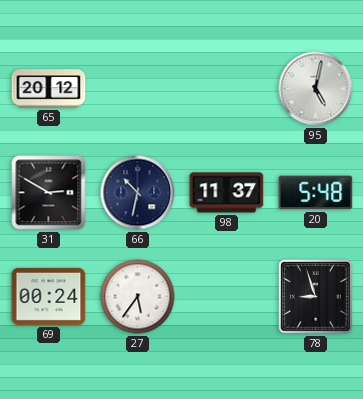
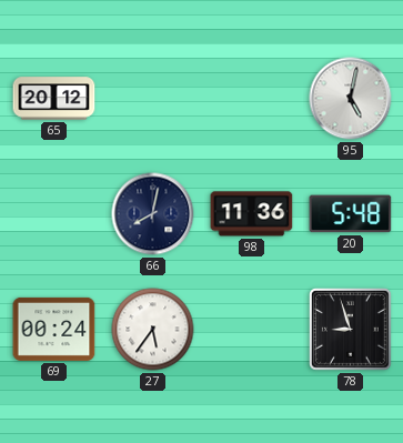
31: 2:50 -> none
66: 10:32 -> 8:02
98: 11:37 -> 11:36
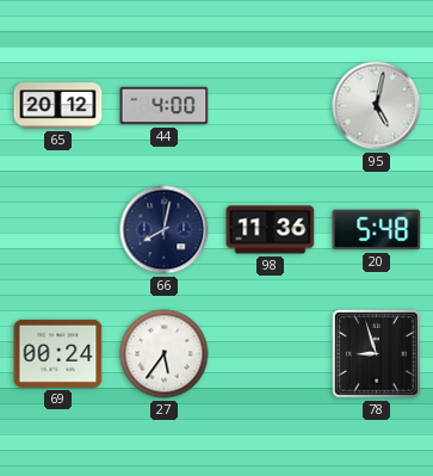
44: none -> 4:00
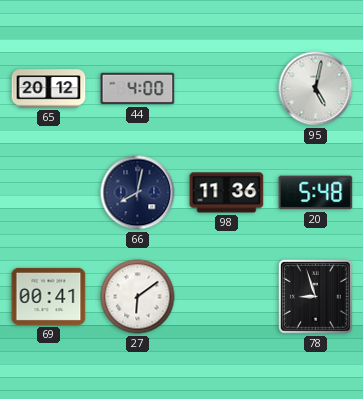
69: 00:24 -> 00:41
27: 5:36 -> 6:09
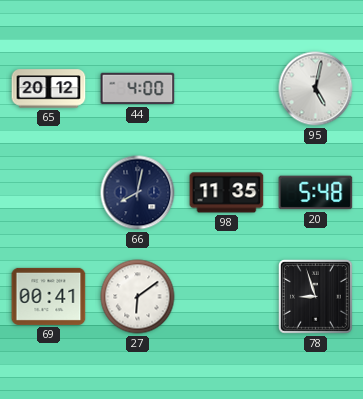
98: 11:36 -> 11:35
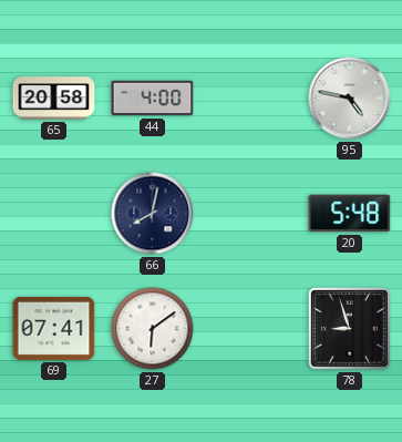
65: 20:12 -> 20:58
95: 5:02 -> 4:47
98: 11:35 -> none
69: 00:41 -> 07:41
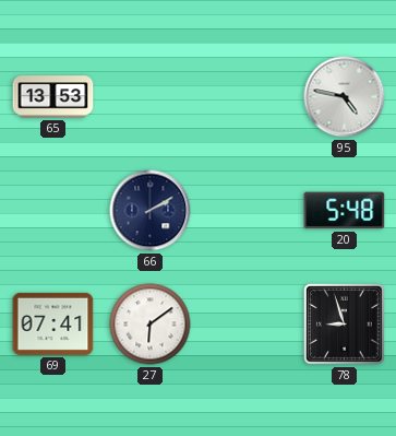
65: 20:58 -> 13:53
44: 4:00 -> none
66: 8:02 -> 2:10
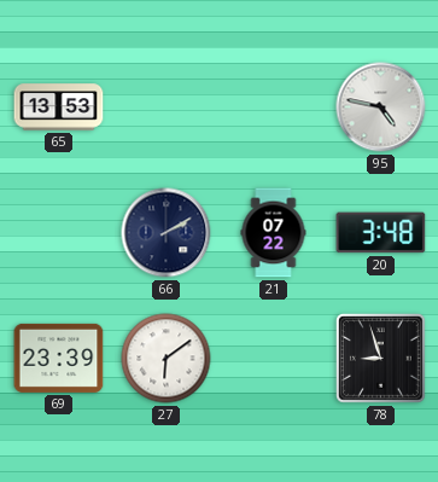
21: none -> 07:22
20: 5:48 -> 3:48
69: 07:41 -> 23:39
